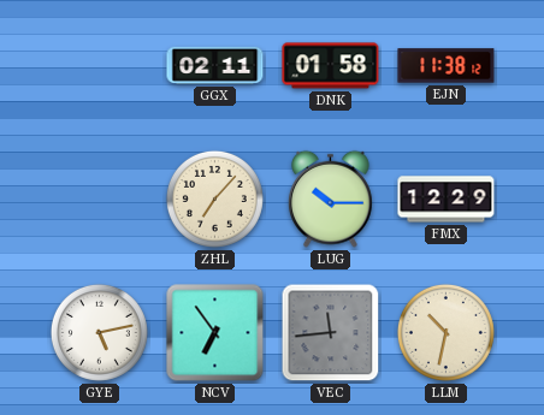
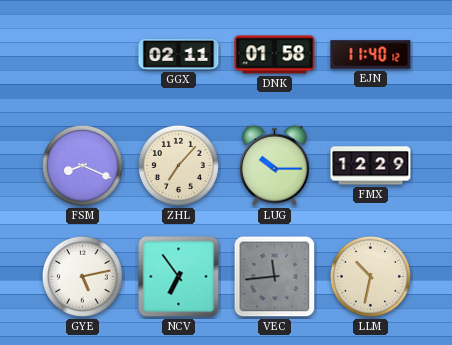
EJN: 11:38 -> 11:40
FSM: none -> 8:19
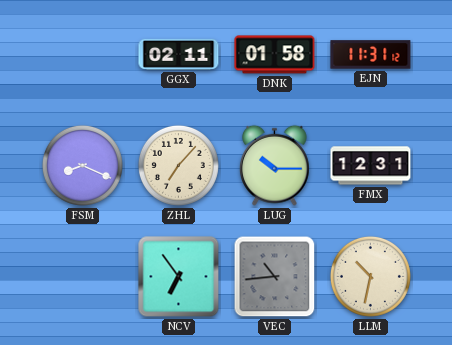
EJN: 11:40 -> 11:31
FMX: 12:29 -> 12:31
GYE: 5:13 -> none
VEC: 11:44 -> 10:44
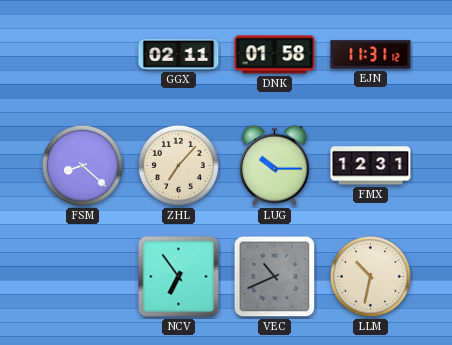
FSM: 8:19 -> 8:22
VEC: 10:44 -> 10:41
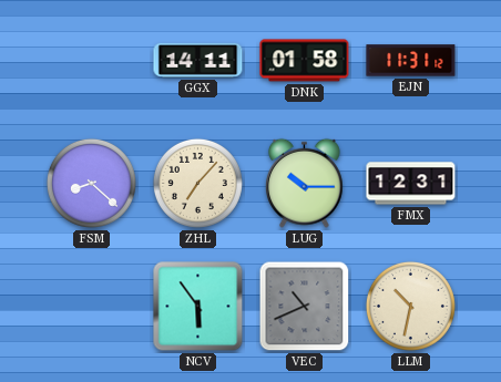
GGX: 02:11 -> 14:11
NCV: 6:54 -> 5:54
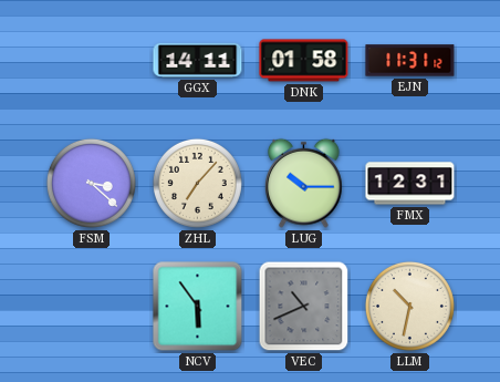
FSM: 8:22 -> 3:22
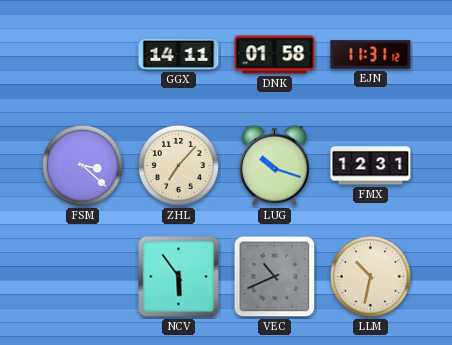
LUG: 10:15 -> 10:18
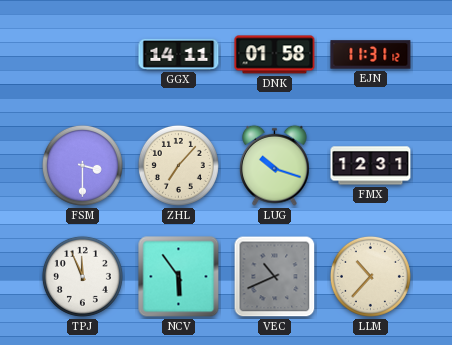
FSM: 3:22 -> 3:30
TPJ: none -> 11:56
LLM: 10:32 -> 10:37
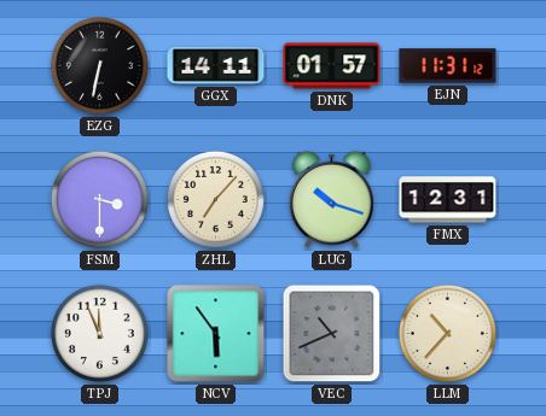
EZG: none -> 6:32
DNK: 01:58 -> 01:57
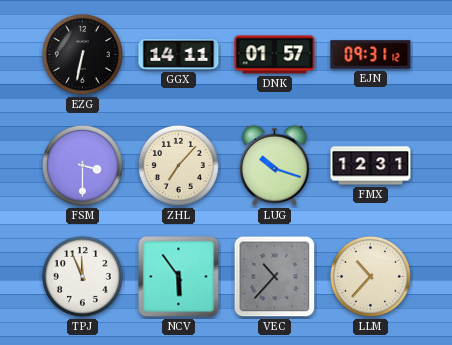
EJN: 11:31 -> 09:31
VEC: 10:41 -> 10:37
